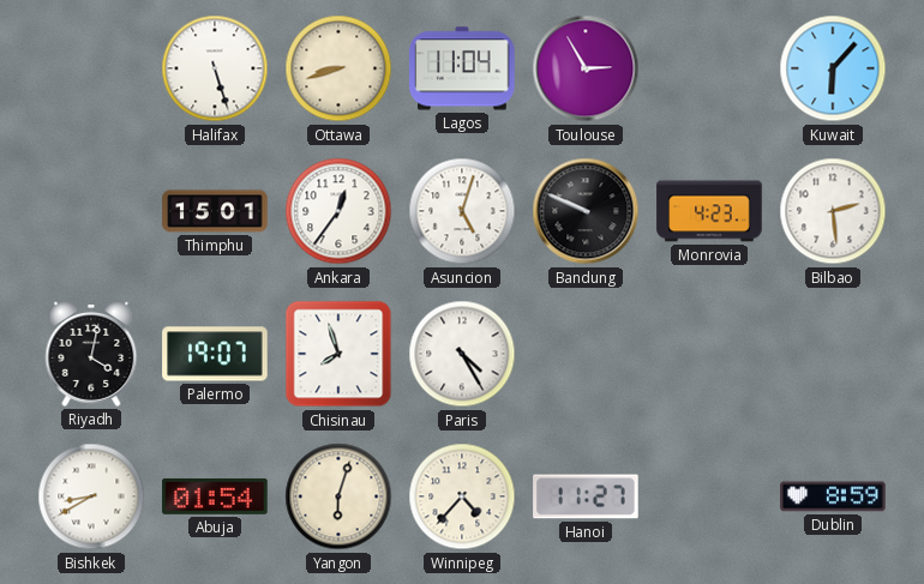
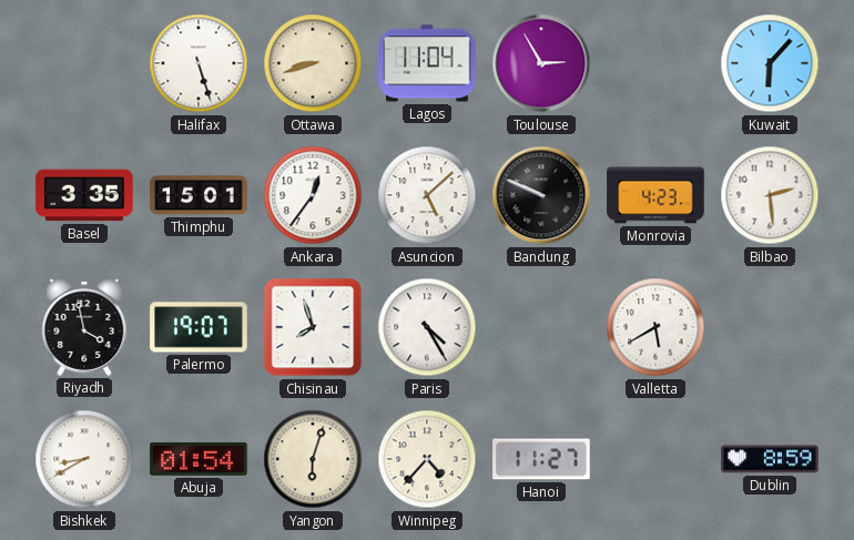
Basel: none -> 3:35
Asuncion: 5:03 -> 5:08
Riyadh: 4:02 -> 3:58
Valletta: none -> 5:40
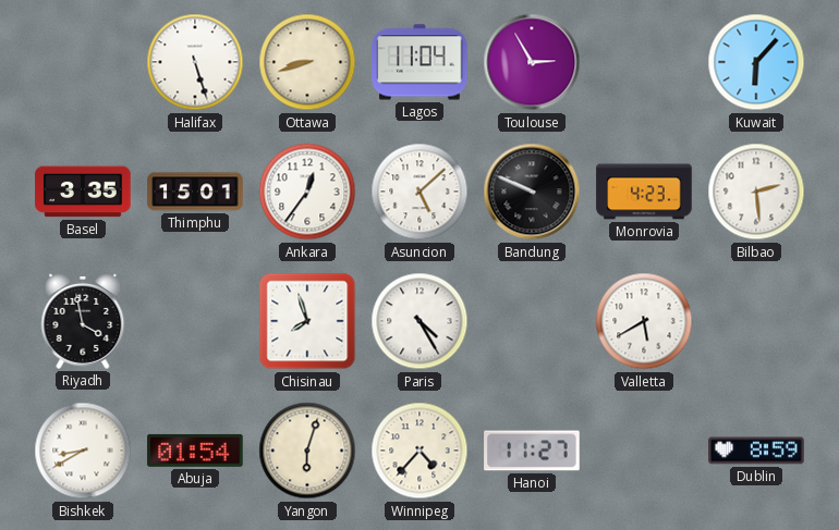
Palermo: 19:07 -> none
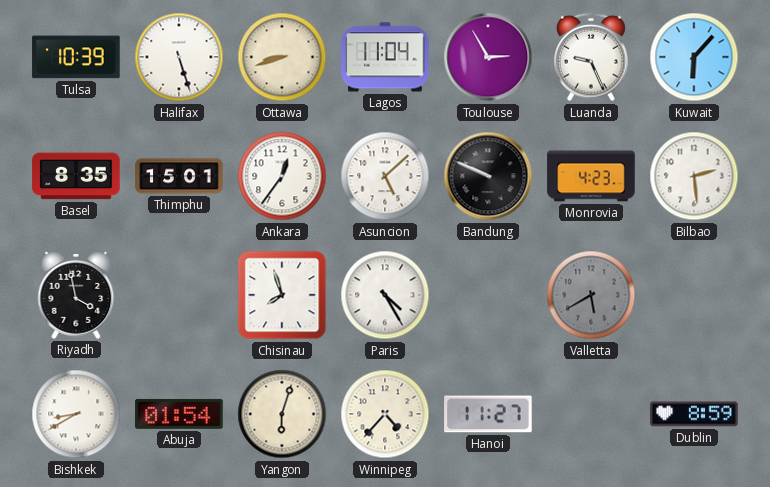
Tulsa: none -> 10:39
Luanda: none -> 9:26
Basel: 3:35 -> 8:35
Valletta dial: white -> grey
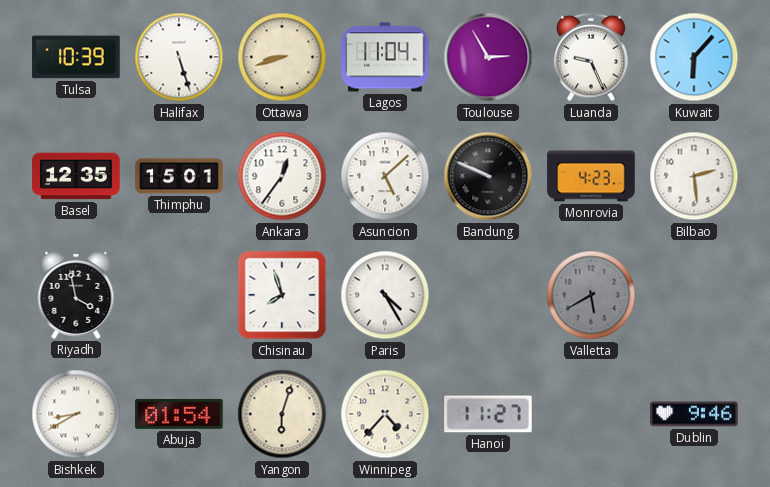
Basel: 8:35 -> 12:35
Dublin: 8:59 -> 9:46
